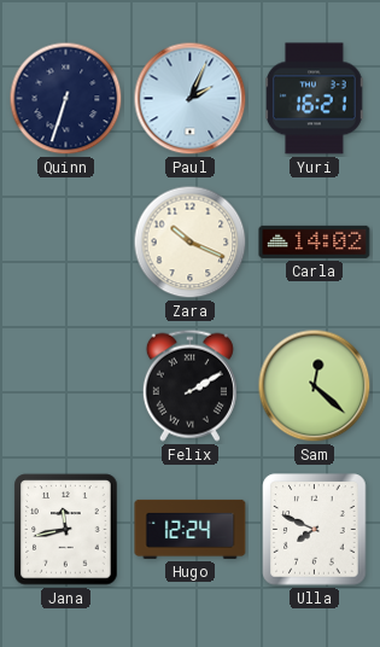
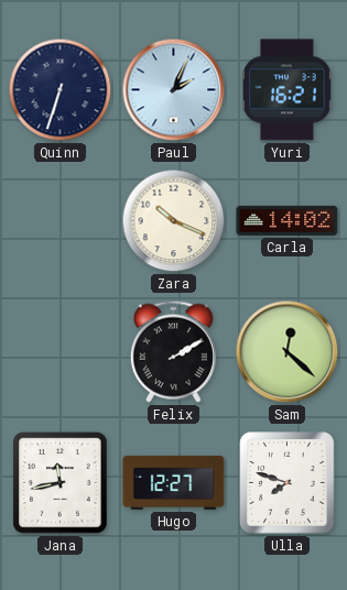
Hugo: 12:24 -> 12:27
Ulla: 7:49 -> 7:48
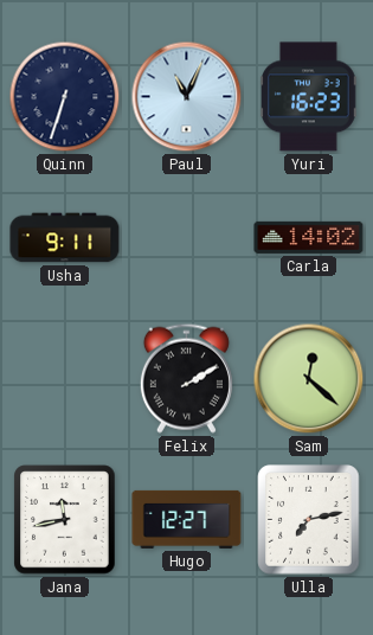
Paul: 2:04 -> 11:04
Yuri: 16:21 -> 16:23
Usha: none -> 9:11
Zara: 10:19 -> none
Ulla: 7:48 -> 7:13
